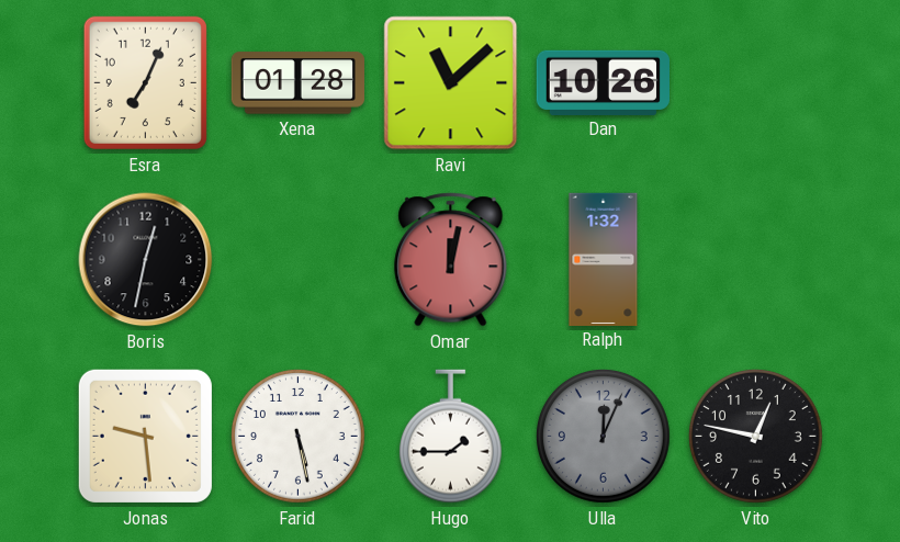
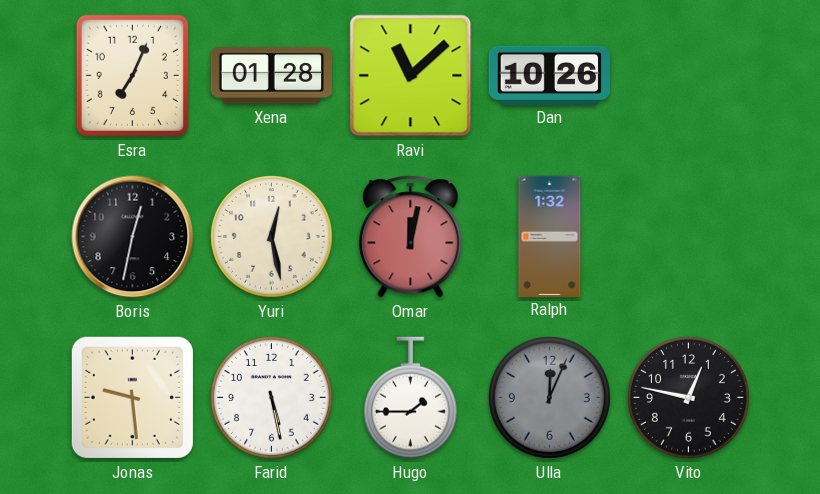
Yuri: none -> 12:28
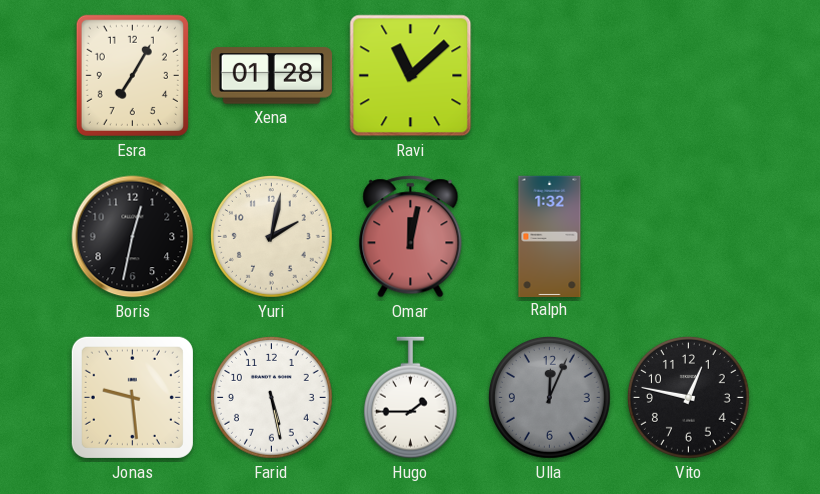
Esra: 7:04 -> 7:05
Dan: 10:26 -> none
Yuri: 12:28 -> 2:02
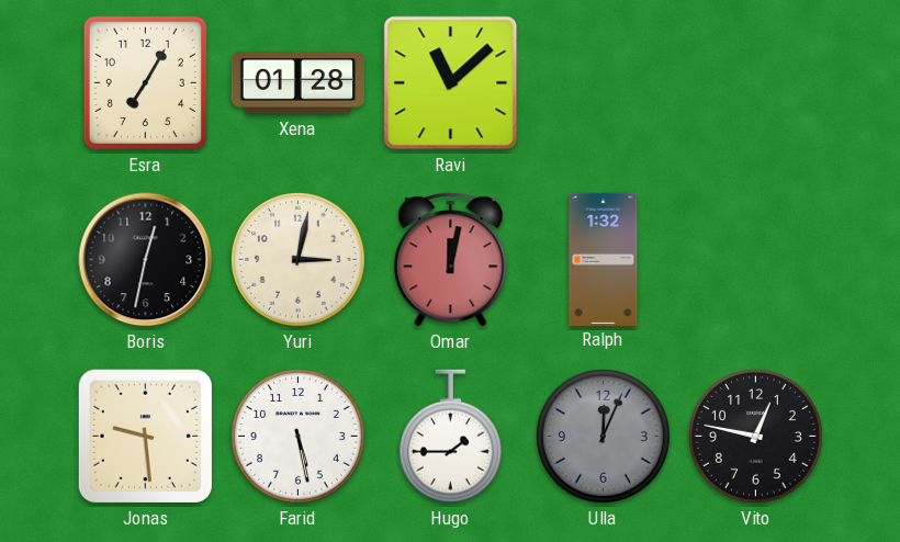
Yuri: 2:02 -> 3:02
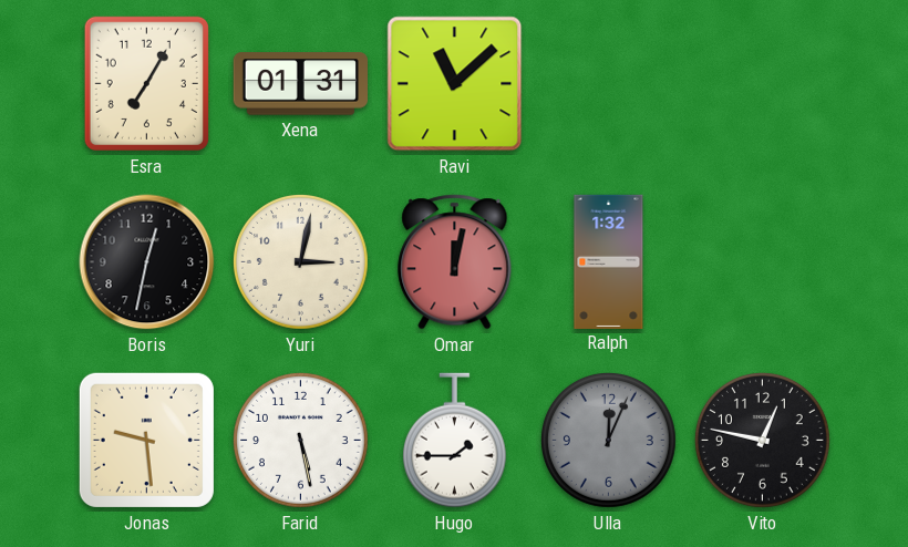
Xena: 01:28 -> 01:31
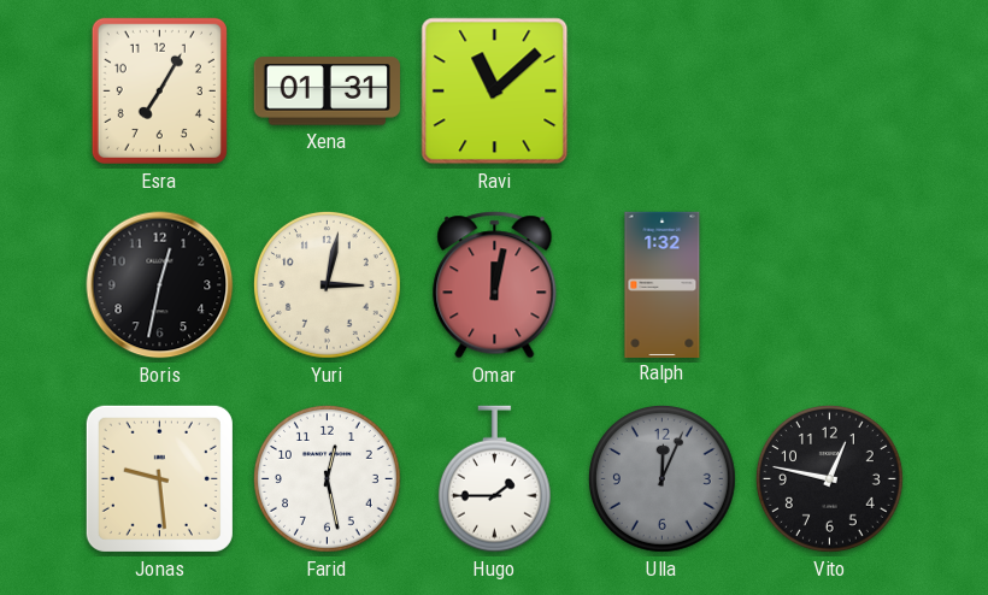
Farid: 5:28 -> 12:28
